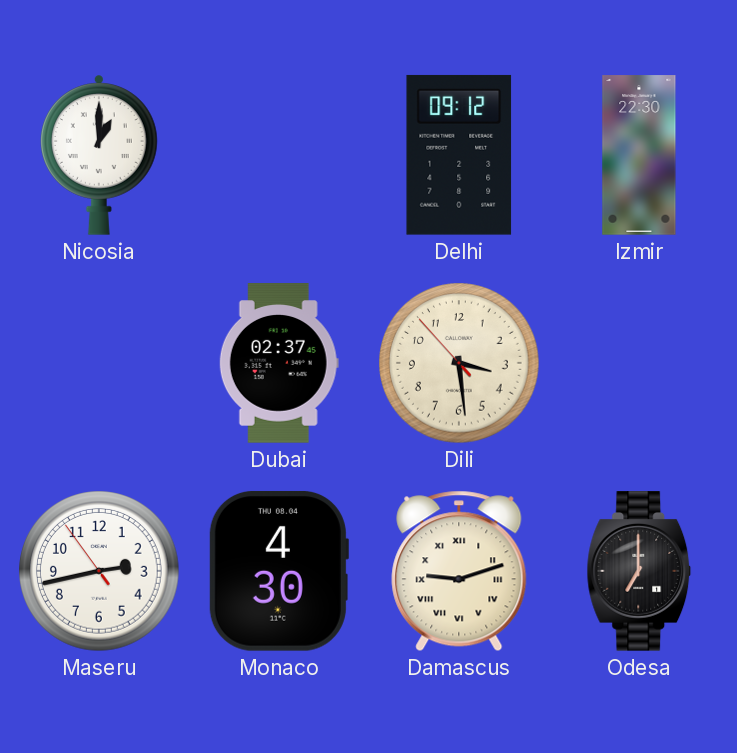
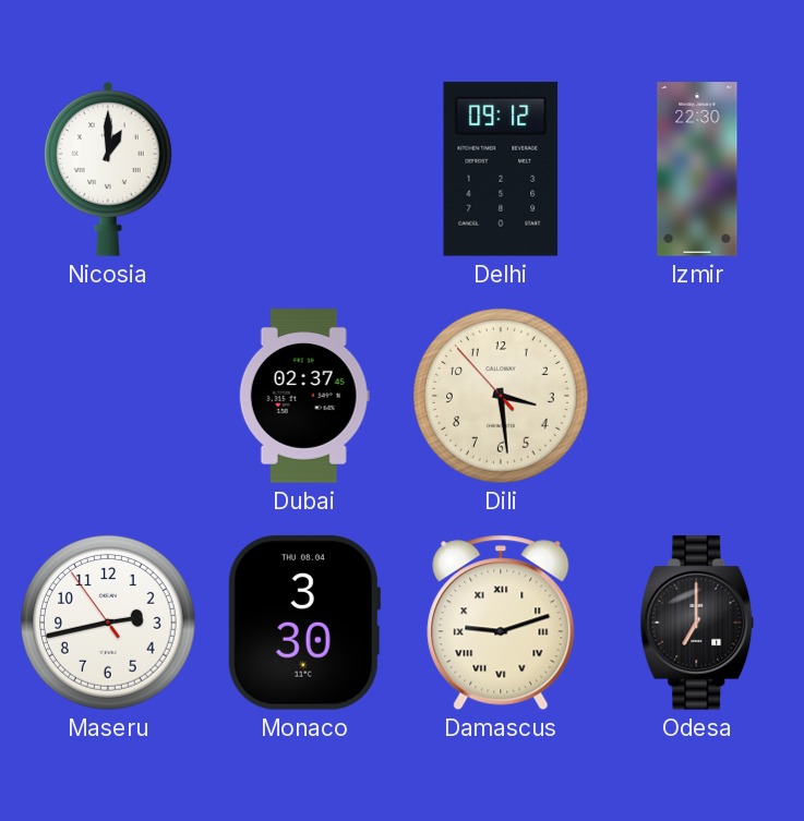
Monaco: 4:30 -> 3:30
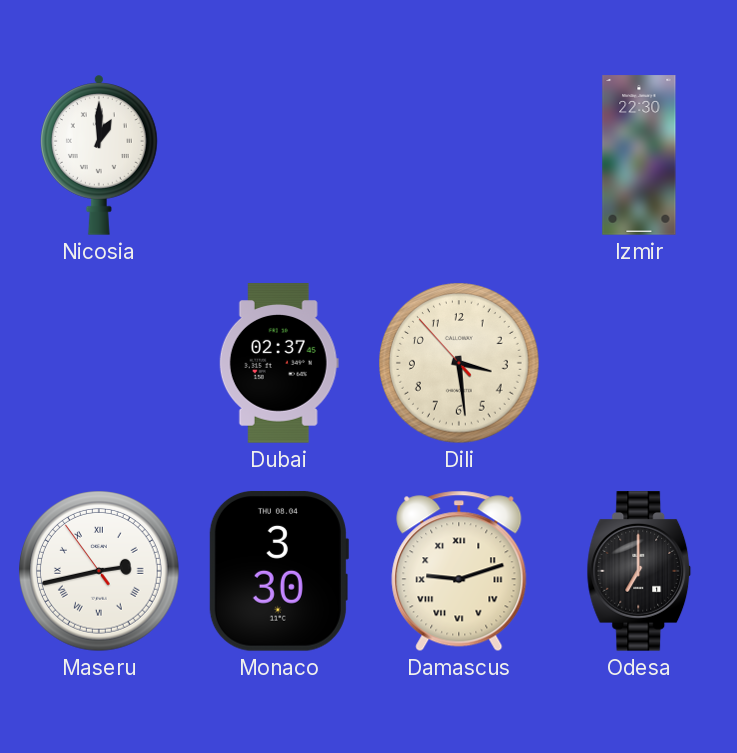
Delhi: 09:12 -> none
Maseru numerals: Arabic -> Roman
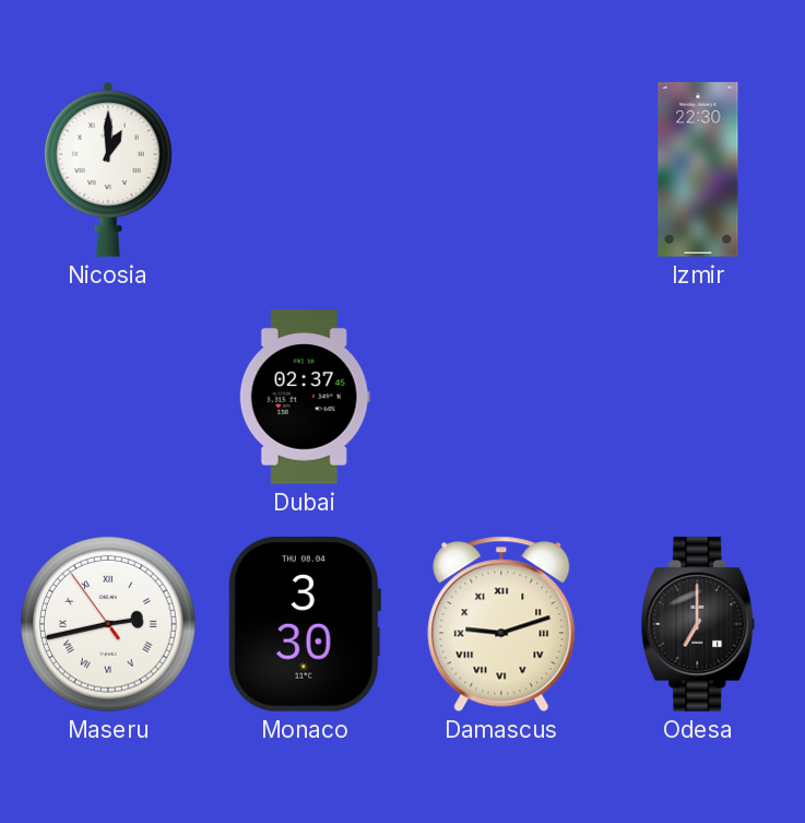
Dili: 3:28 -> none
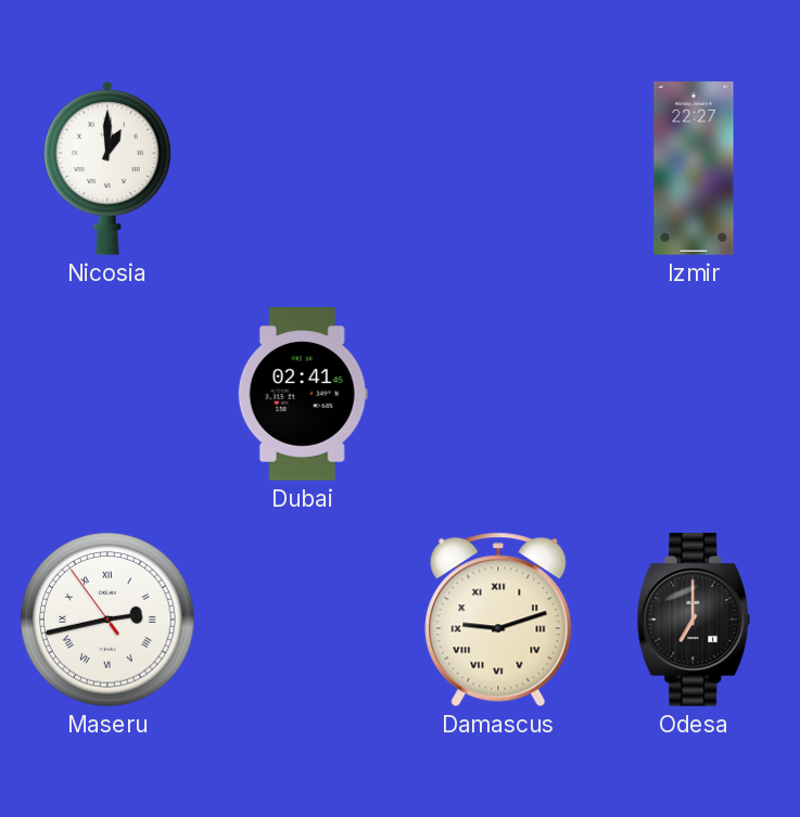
Izmir: 22:30 -> 22:27
Dubai: 02:37 -> 02:41
Monaco: 3:30 -> none
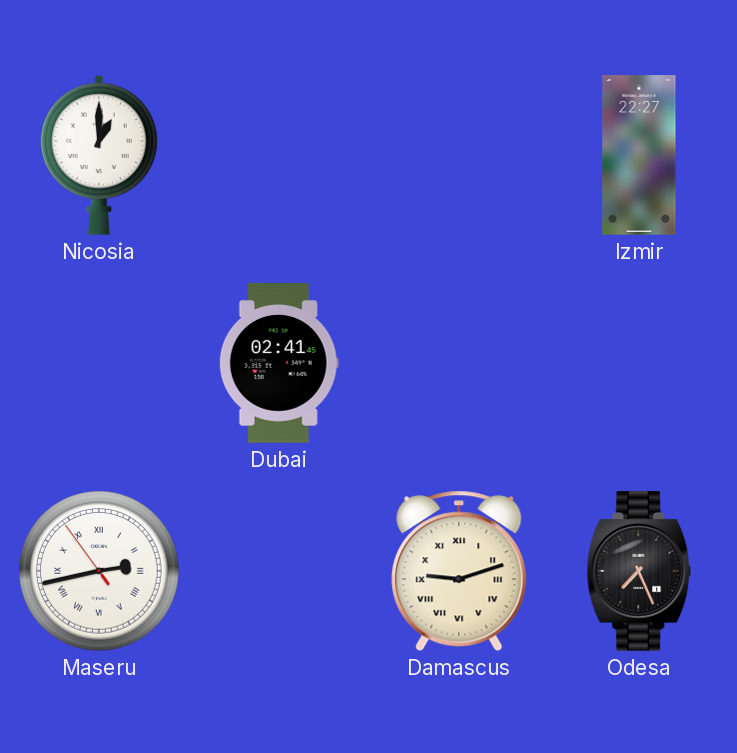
Odesa: 7:00 -> 7:26
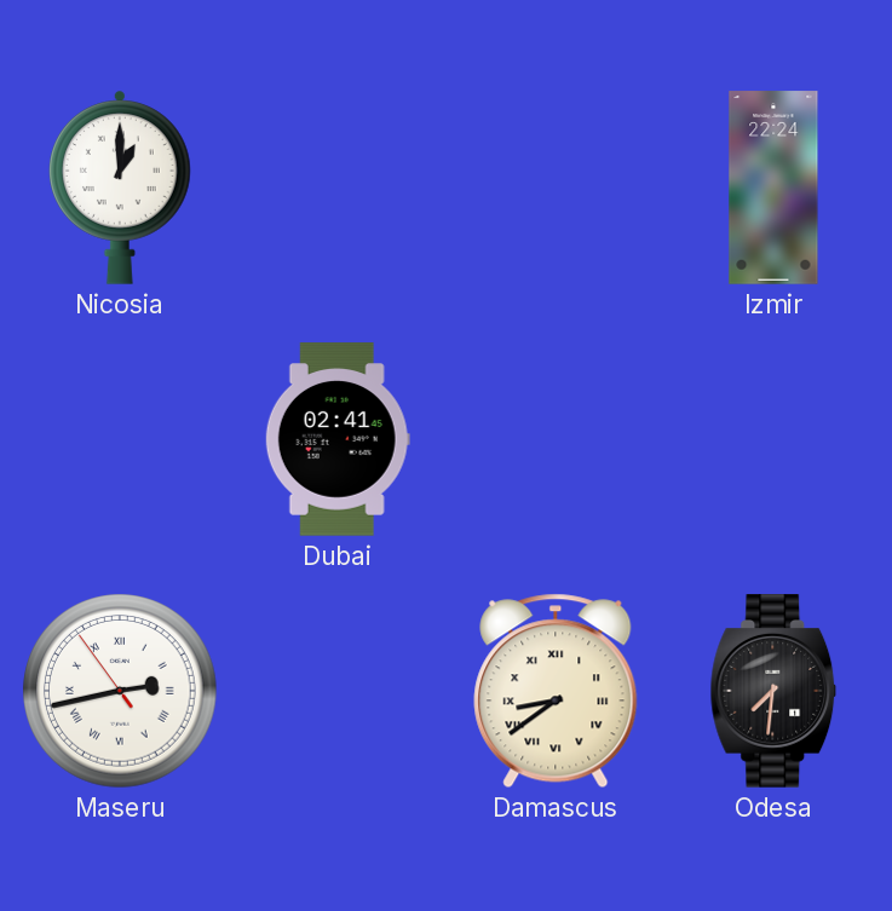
Izmir: 22:27 -> 22:24
Damascus: 9:12 -> 8:39
Odesa: 7:26 -> 7:31
